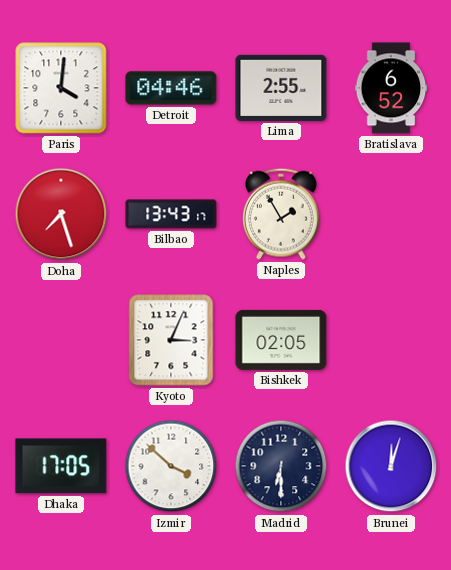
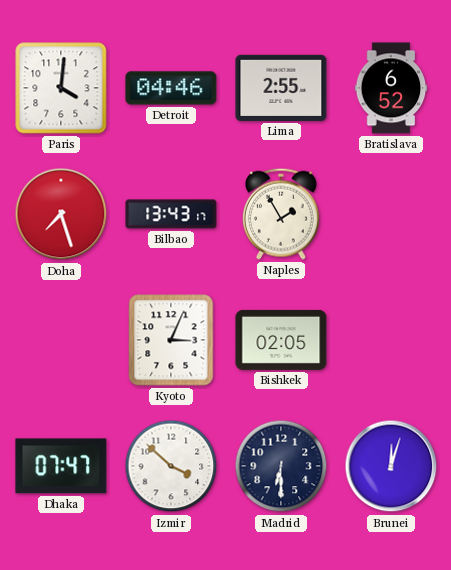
Dhaka: 17:05 -> 07:47
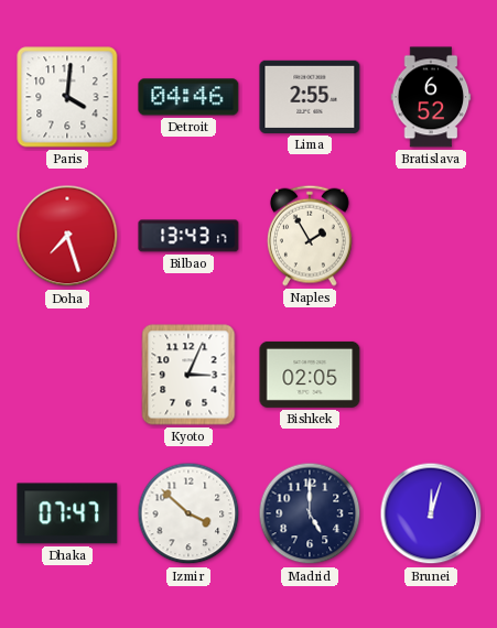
Madrid: 6:30 -> 5:00
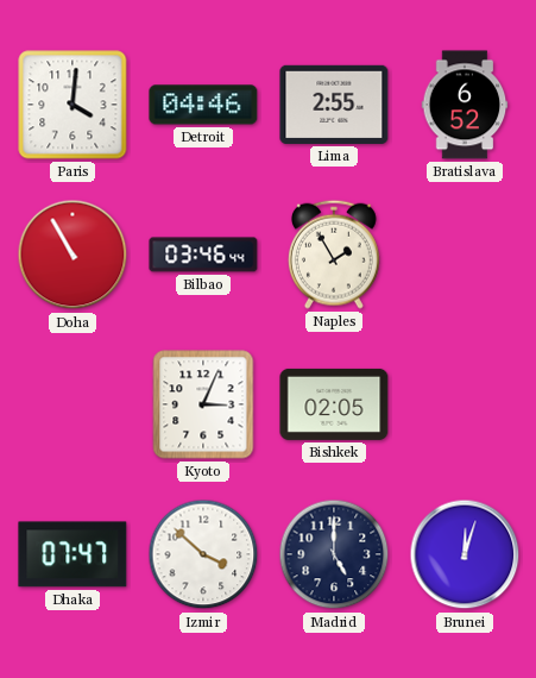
Doha: 7:27 -> 10:55
Bilbao: 13:43 -> 03:46
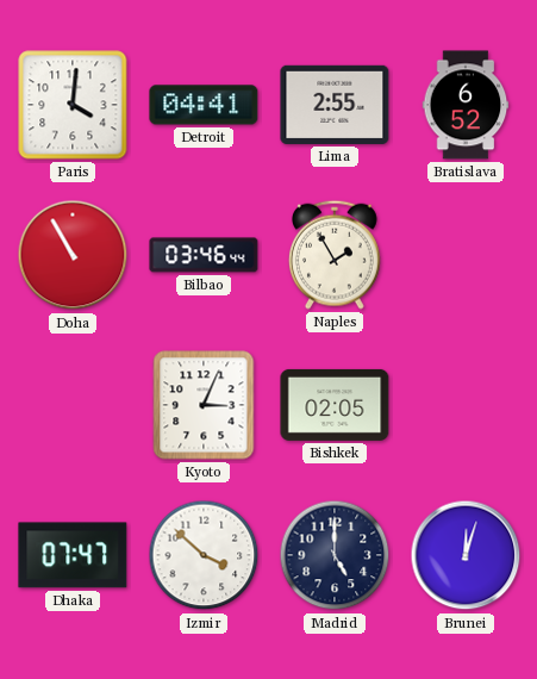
Detroit: 04:46 -> 04:41
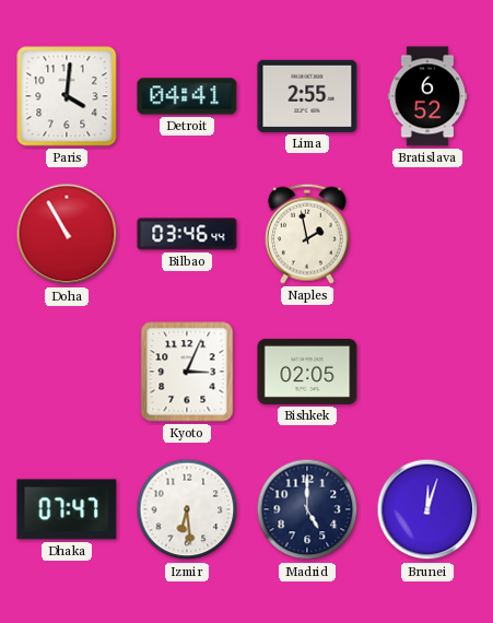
Naples: 1:55 -> 1:58
Izmir: 3:52 -> 6:29
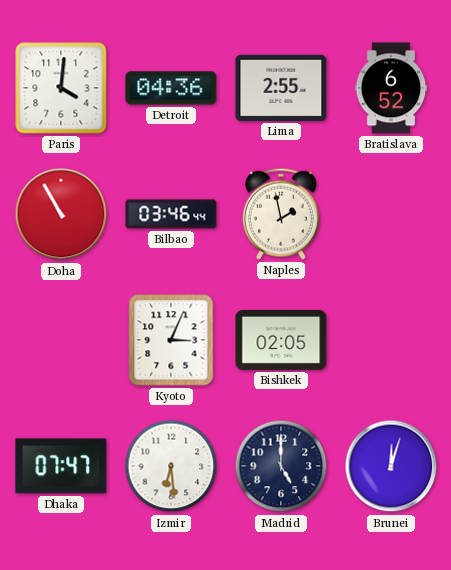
Detroit: 04:41 -> 04:36
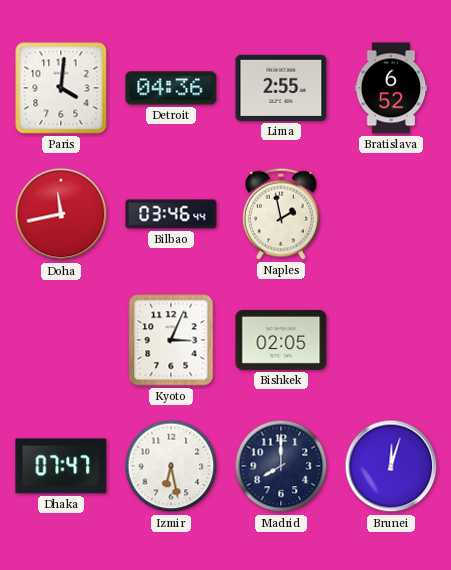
Doha: 10:55 -> 11:43
Izmir: 6:29 -> 6:28
Madrid: 5:00 -> 8:00
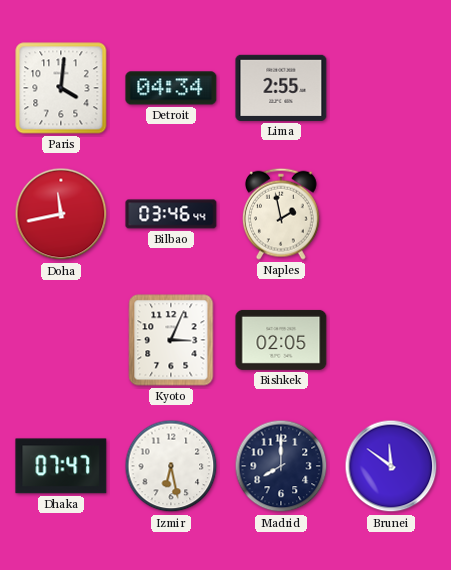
Detroit: 04:36 -> 04:34
Bratislava: 6:52 -> none
Brunei: 12:03 -> 11:51
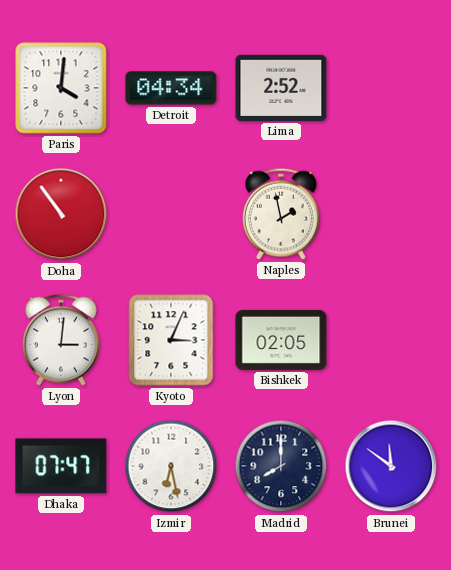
Lima: 2:55 -> 2:52
Doha: 11:43 -> 10:54
Bilbao: 03:46 -> none
Lyon: none -> 3:01
